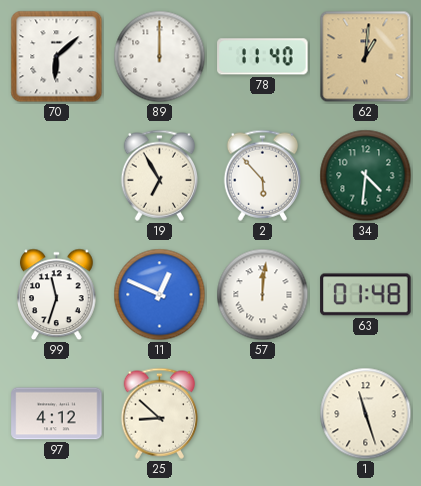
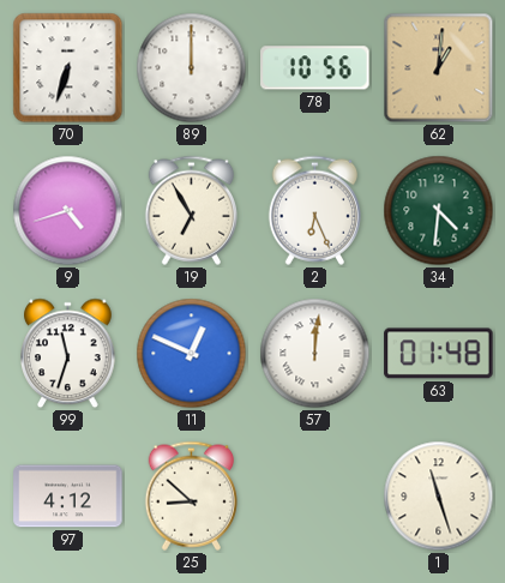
70: 6:08 -> 6:33
78: 11:40 -> 10:56
9: none -> 4:42
2: 5:53 -> 6:26
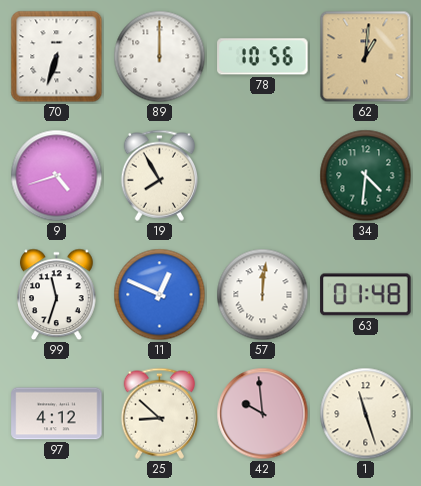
19: 6:55 -> 7:55
2: 6:26 -> none
42: none -> 9:59
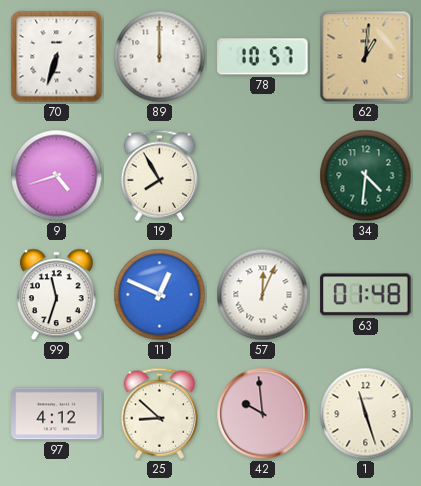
78: 10:56 -> 10:57
57: 12:01 -> 12:04
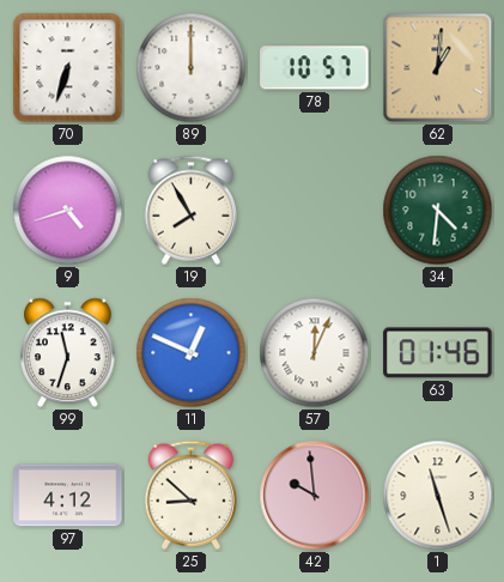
63: 01:48 -> 01:46
